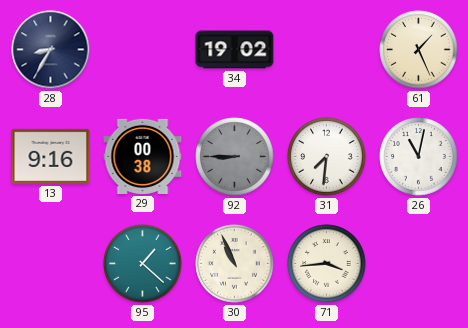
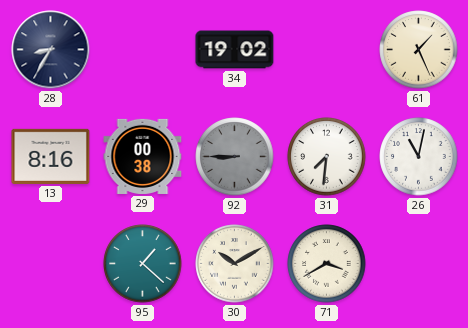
13: 9:16 -> 8:16
30: 10:56 -> 10:10
71: 3:44 -> 3:40
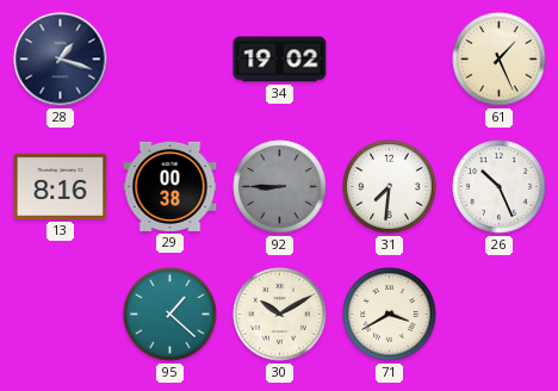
28: 8:35 -> 1:18
26: 11:02 -> 10:26
